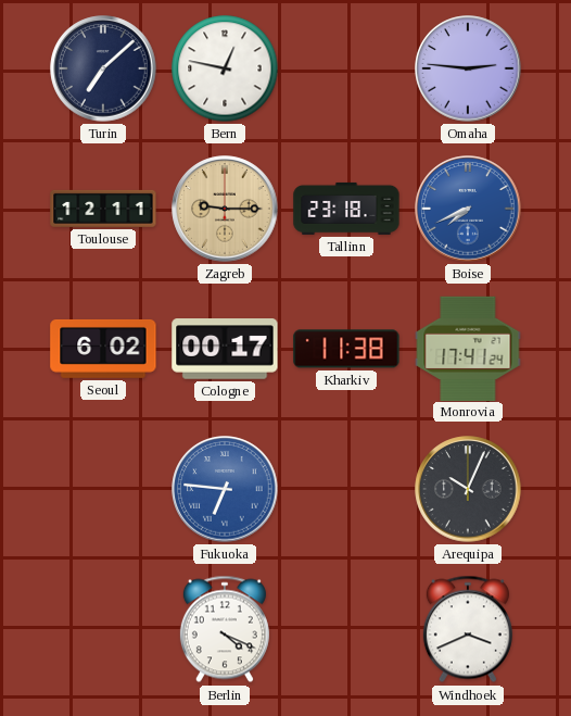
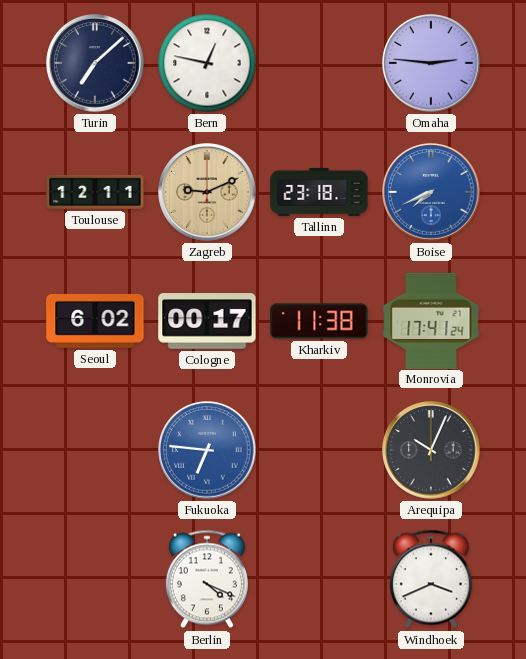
Zagreb: 9:15 -> 9:11
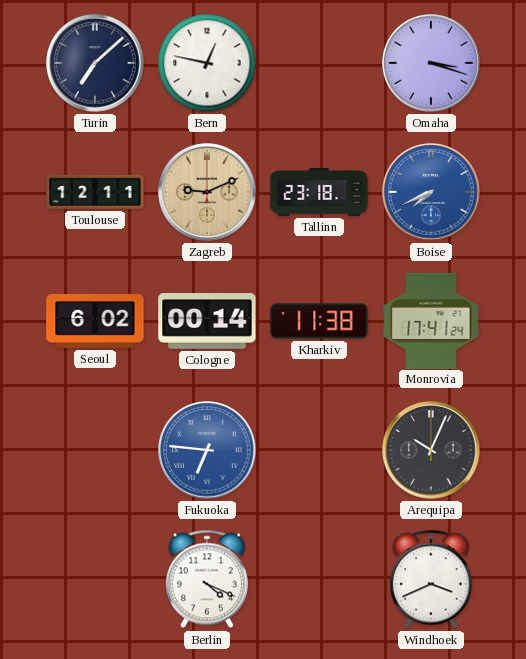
Omaha: 2:46 -> 3:18
Cologne: 00:17 -> 00:14
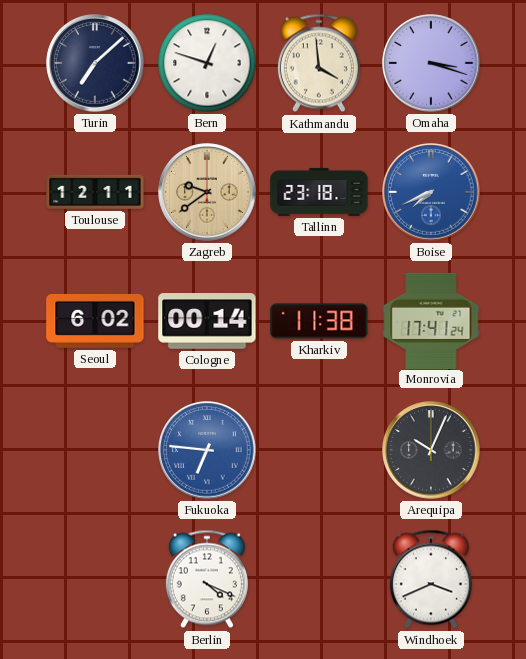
Bern: 12:47 -> 12:48
Kathmandu: none -> 3:59
Zagreb: 9:11 -> 9:39
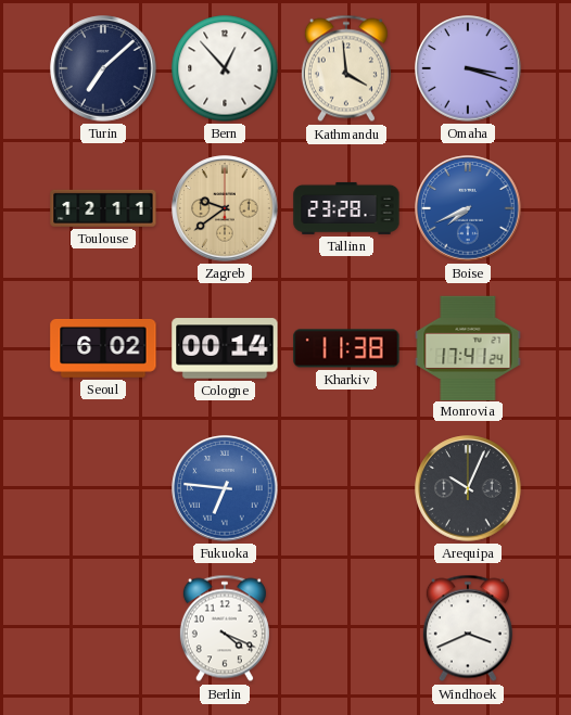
Bern: 12:48 -> 12:53
Tallinn: 23:18 -> 23:28
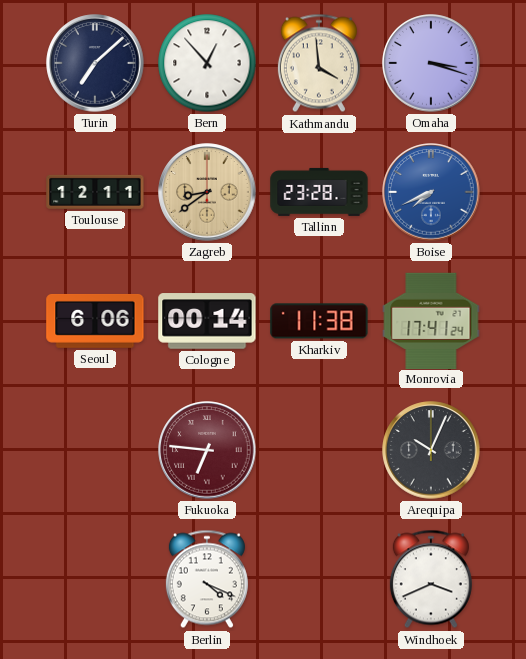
Zagreb: 9:39 -> 8:39
Seoul: 6:02 -> 6:06
Fukuoka dial: blue -> burgundy
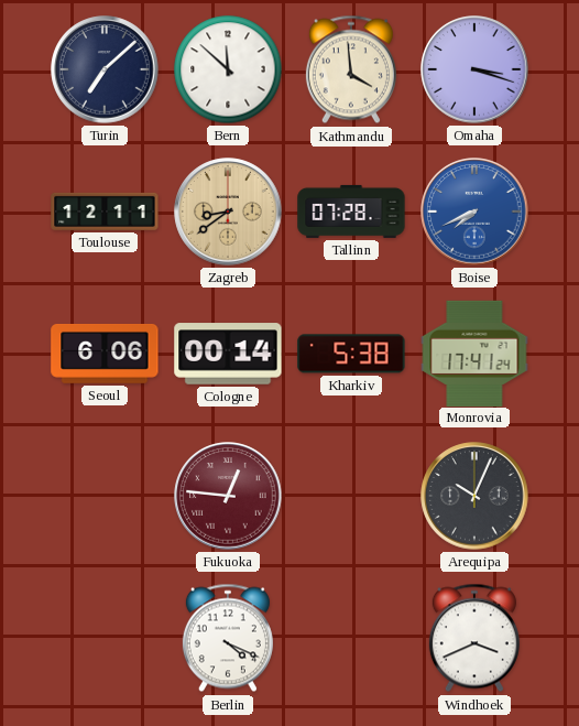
Bern: 12:53 -> 11:52
Tallinn: 23:28 -> 07:28
Kharkiv: 11:38 -> 5:38
Fukuoka: 6:46 -> 12:46
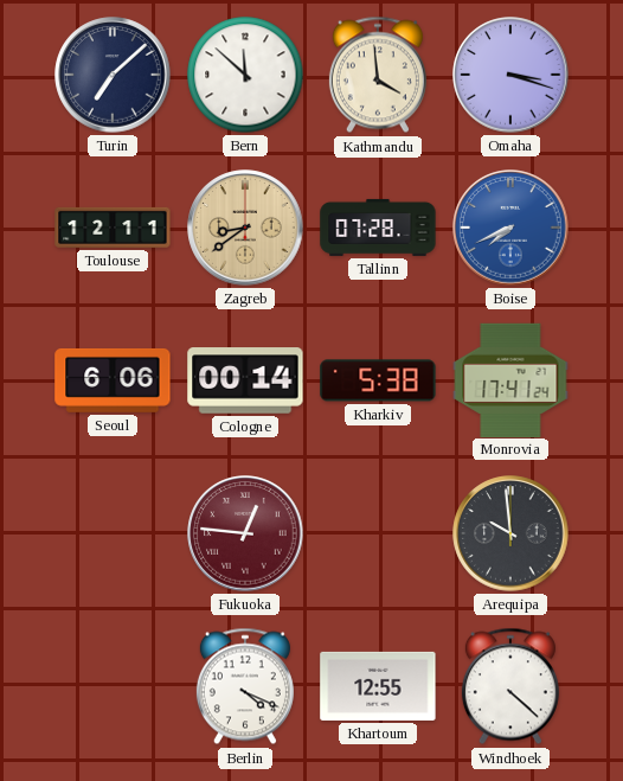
Arequipa: 10:04 -> 9:59
Khartoum: none -> 12:55
Windhoek: 3:41 -> 4:22
